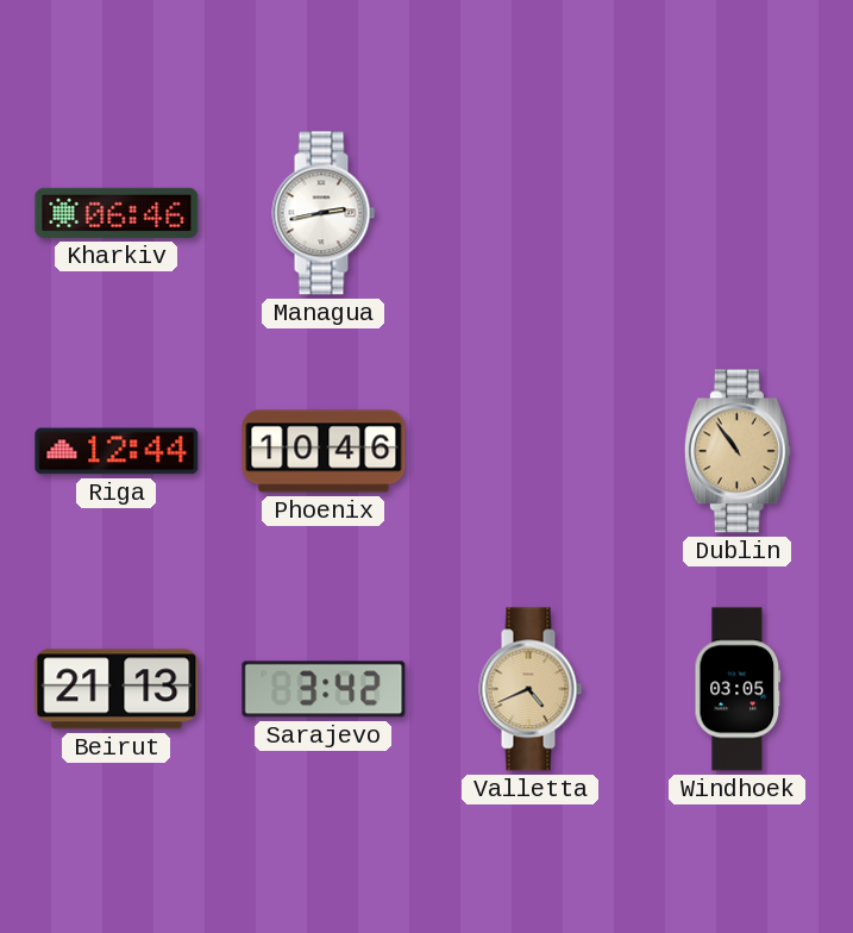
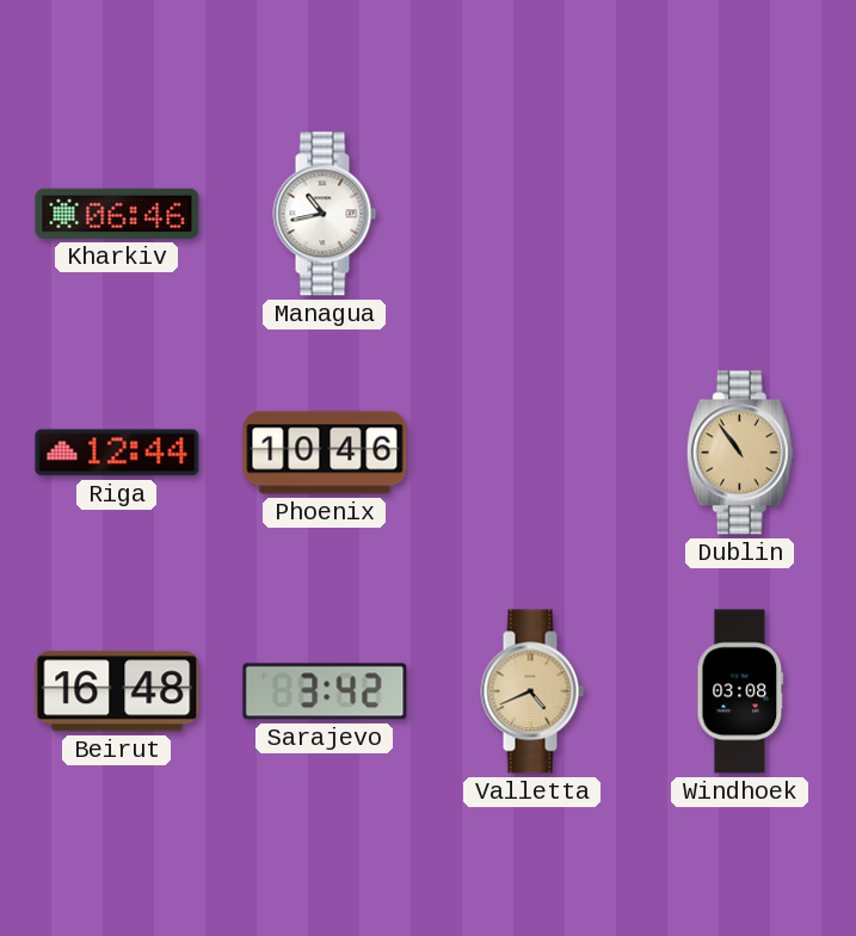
Managua: 2:43 -> 10:43
Beirut: 21:13 -> 16:48
Windhoek: 03:05 -> 03:08
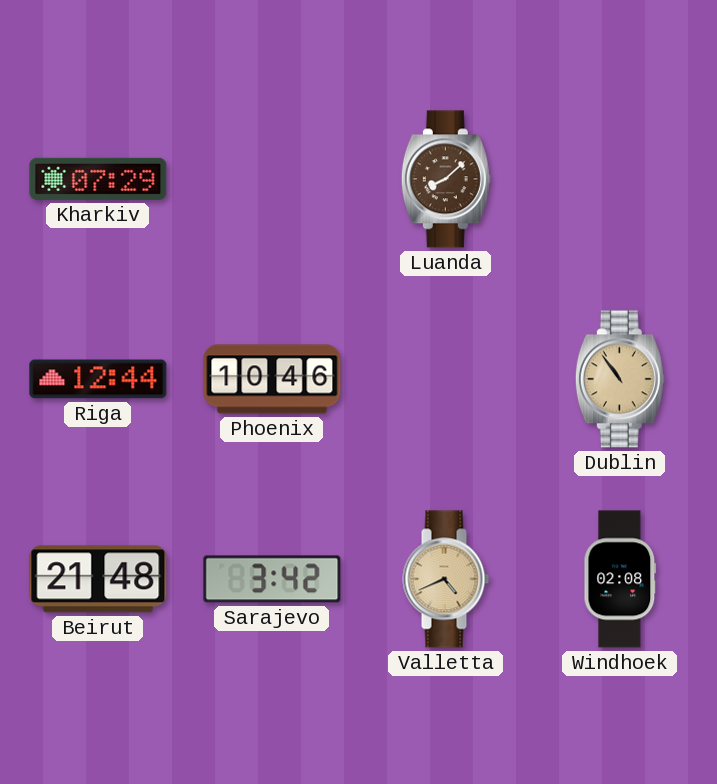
Kharkiv: 06:46 -> 07:29
Managua: 10:43 -> none
Luanda: none -> 8:08
Beirut: 16:48 -> 21:48
Windhoek: 03:08 -> 02:08
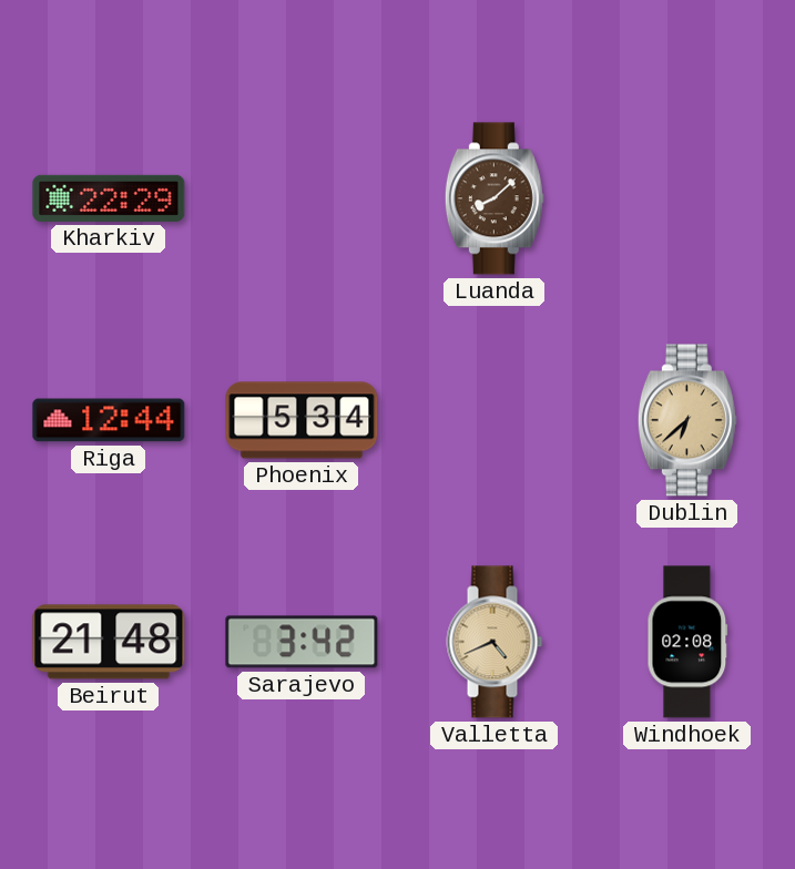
Kharkiv: 07:29 -> 22:29
Phoenix: 10:46 -> 5:34
Dublin: 10:54 -> 6:38
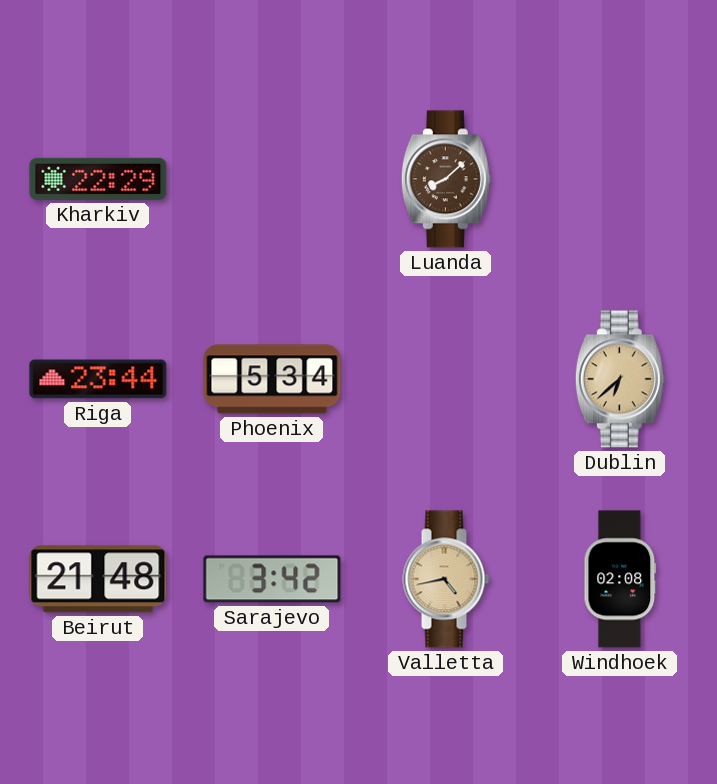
Riga: 12:44 -> 23:44
Valletta: 4:41 -> 4:43
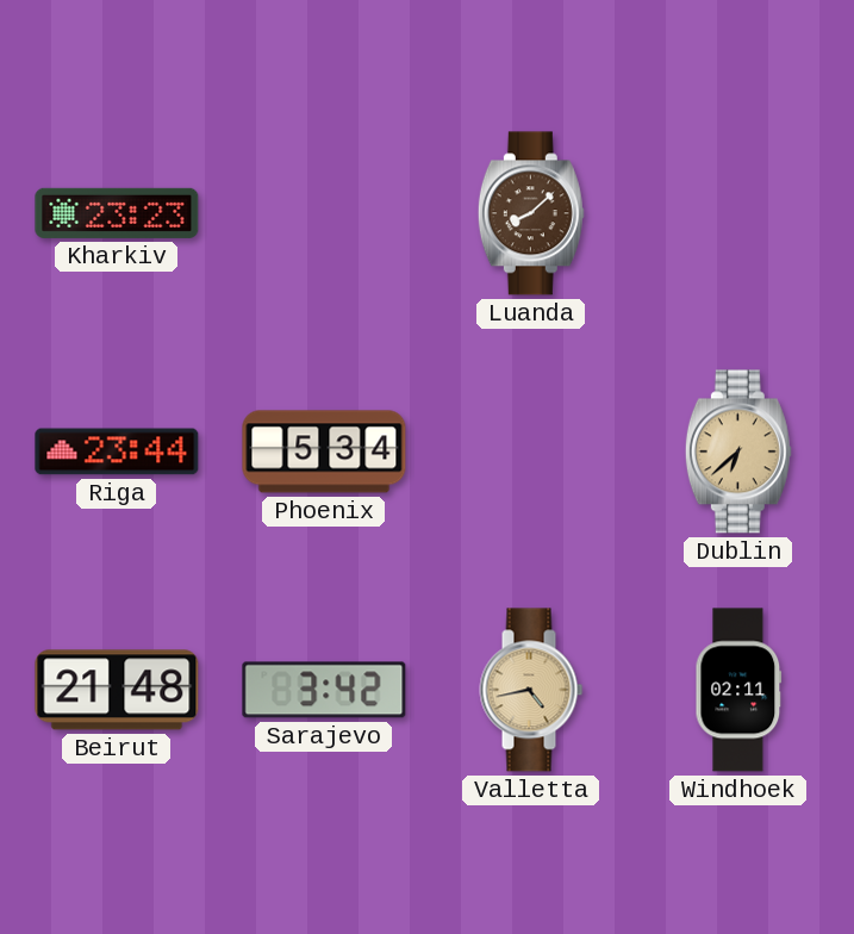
Kharkiv: 22:29 -> 23:23
Windhoek: 02:08 -> 02:11
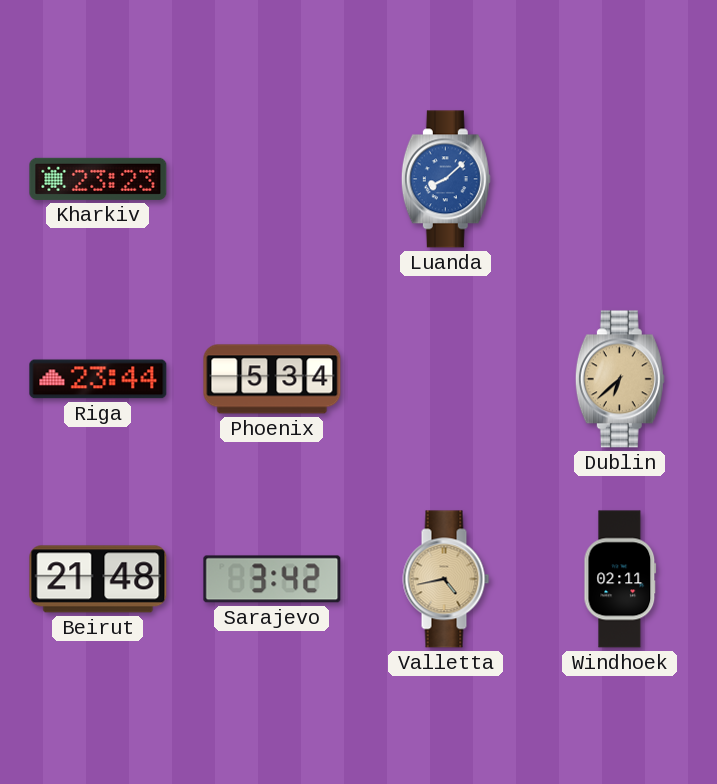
Luanda dial: brown -> blue
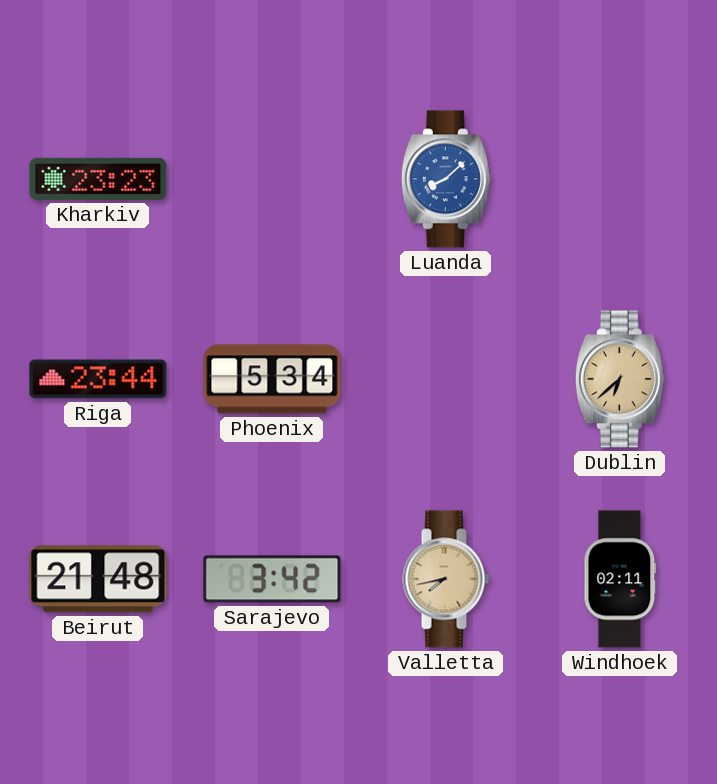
Valletta: 4:43 -> 7:43
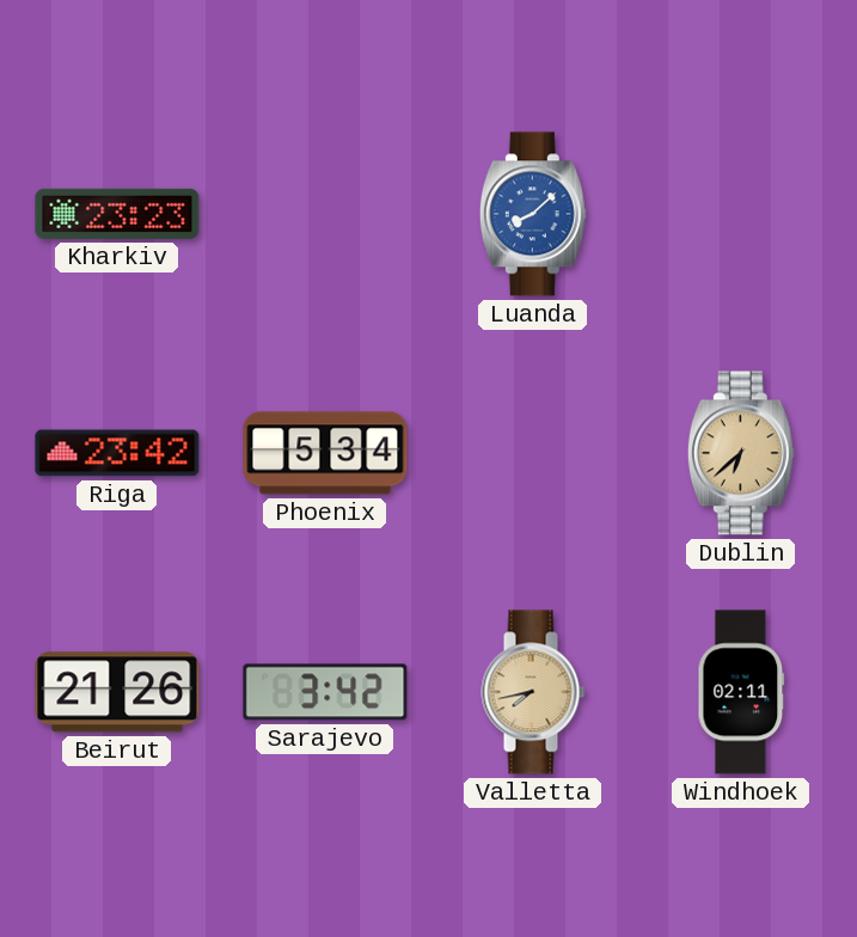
Riga: 23:44 -> 23:42
Beirut: 21:48 -> 21:26
